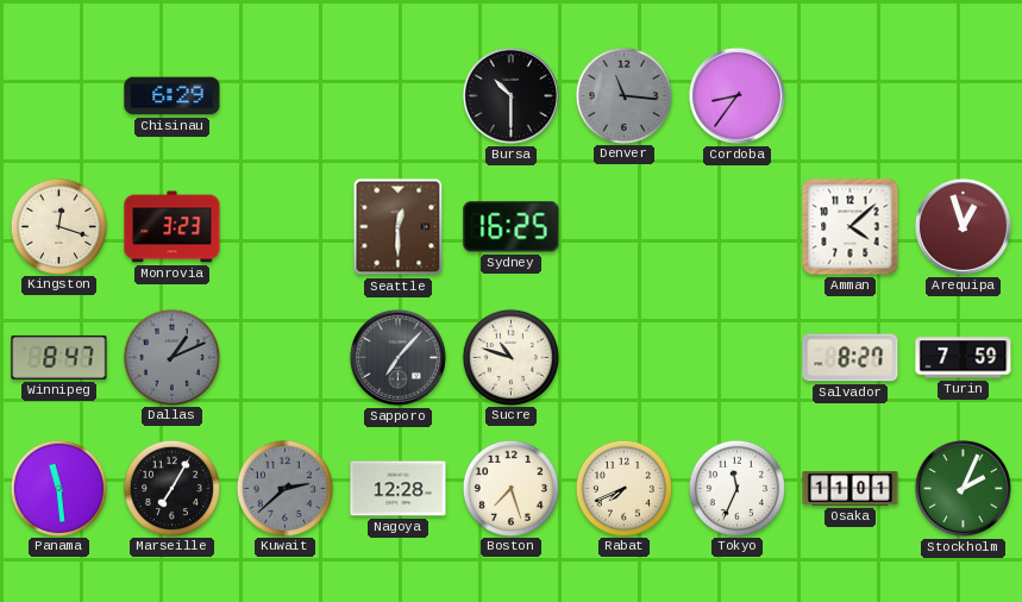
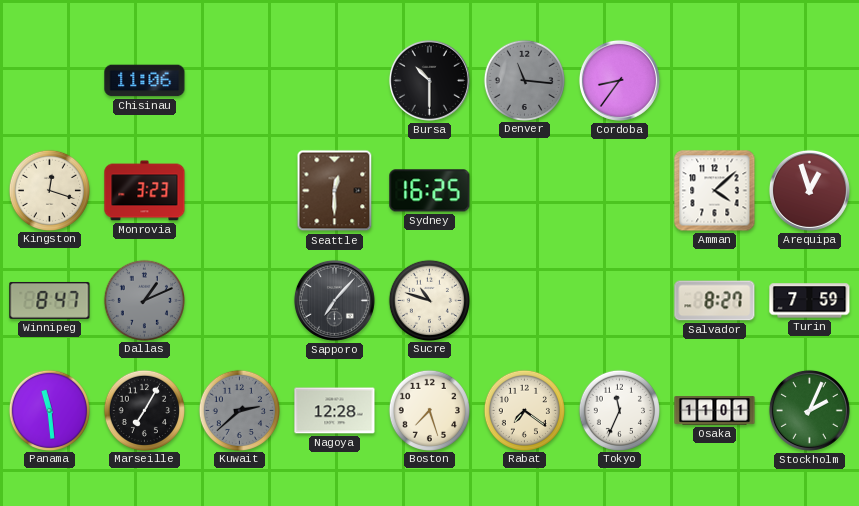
Chisinau: 6:29 -> 11:06
Rabat: 7:41 -> 7:21
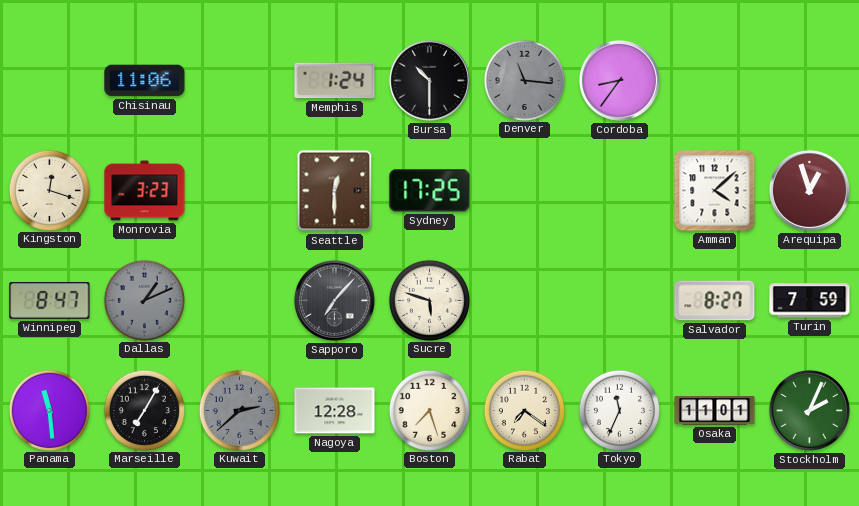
Memphis: none -> 1:24
Sydney: 16:25 -> 17:25
Sucre: 10:48 -> 5:48
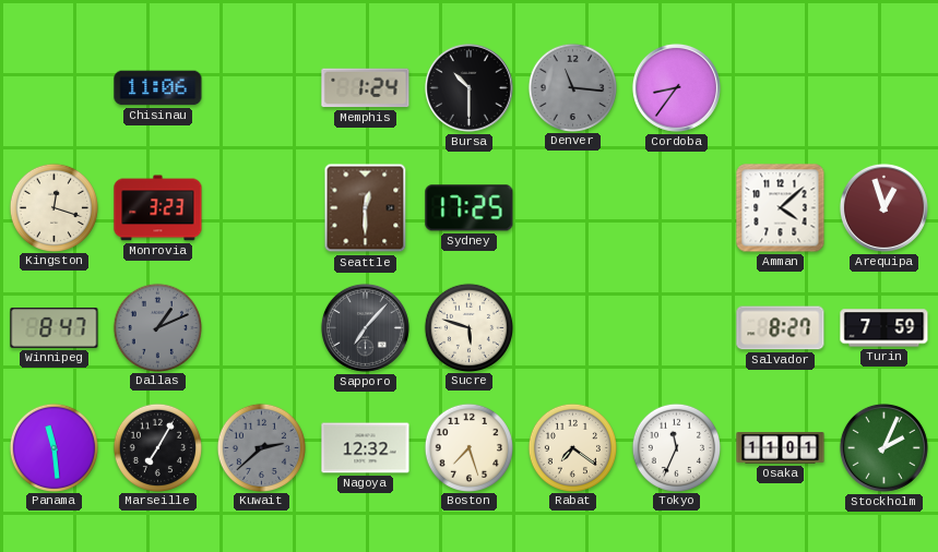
Nagoya: 12:28 -> 12:32
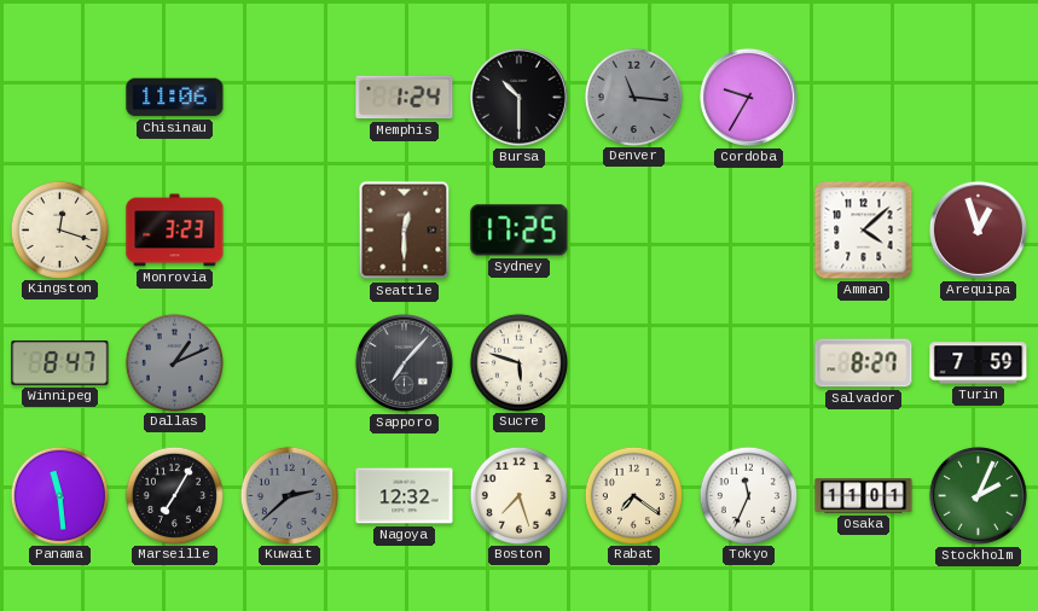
Cordoba: 8:36 -> 9:35
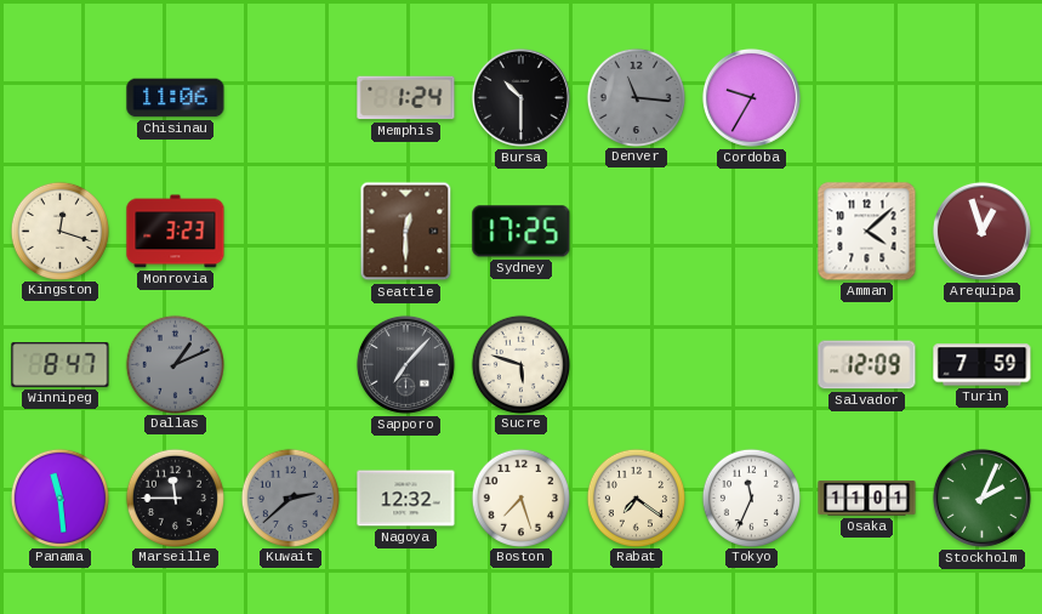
Salvador: 8:27 -> 12:09
Marseille: 7:05 -> 11:45
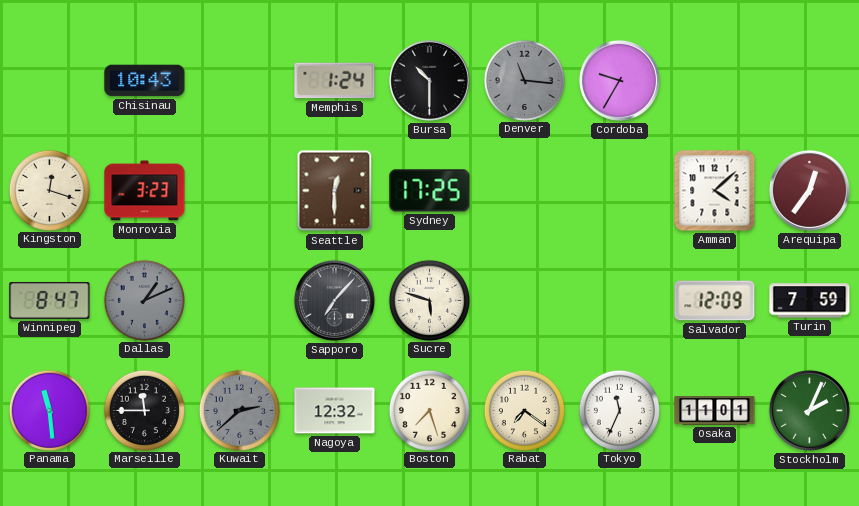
Chisinau: 11:06 -> 10:43
Arequipa: 12:57 -> 12:36
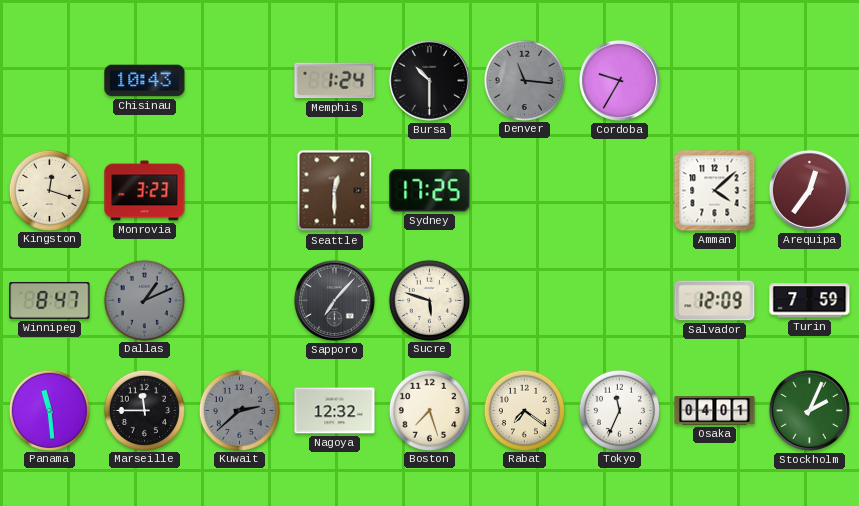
Osaka: 11:01 -> 04:01
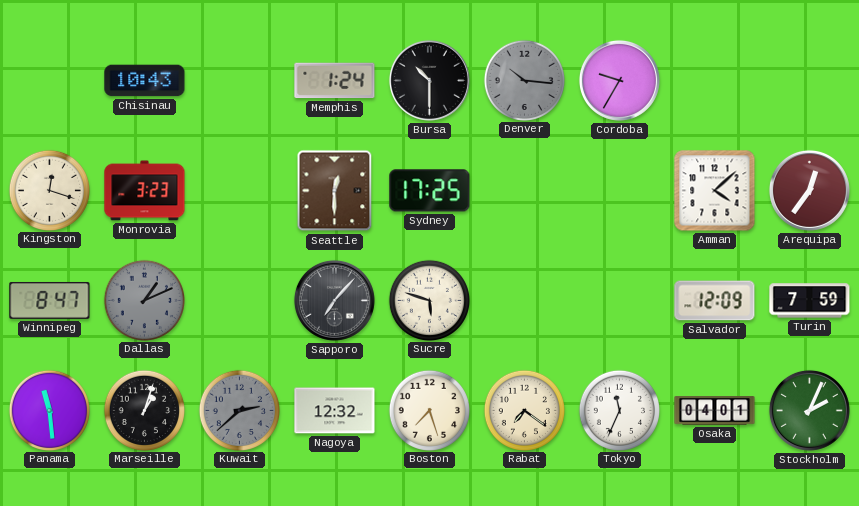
Denver: 11:16 -> 10:16
Marseille: 11:45 -> 1:03
